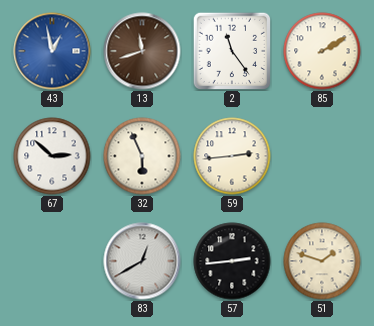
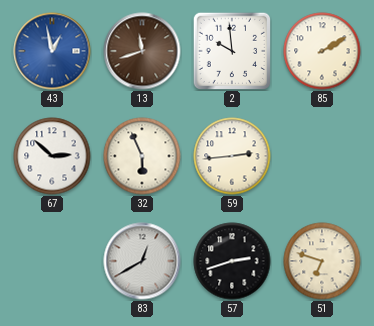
2: 11:24 -> 9:59
57: 2:44 -> 2:42
51: 1:48 -> 6:48
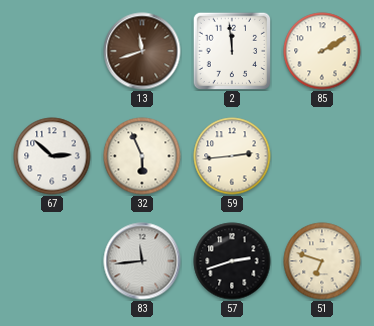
43: 12:58 -> none
2: 9:59 -> 11:59
83: 12:40 -> 11:44
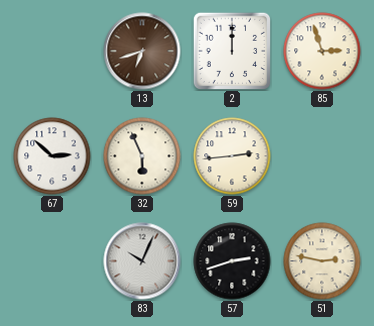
13: 11:42 -> 6:42
2: 11:59 -> 12:00
85: 2:10 -> 2:57
83: 11:44 -> 10:04
51: 6:48 -> 2:47
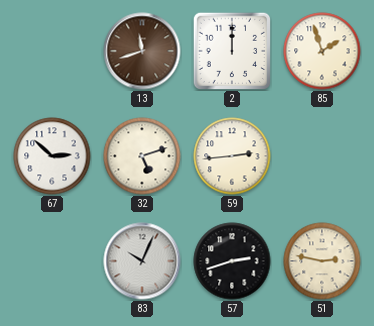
13: 6:42 -> 11:42
85: 2:57 -> 1:57
32: 5:56 -> 5:12
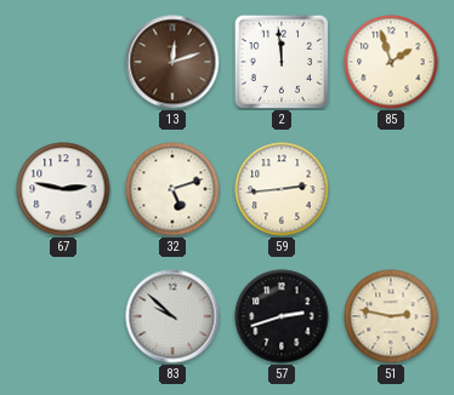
13: 11:42 -> 12:12
2: 12:00 -> 11:59
67: 2:52 -> 2:47
83: 10:04 -> 9:52
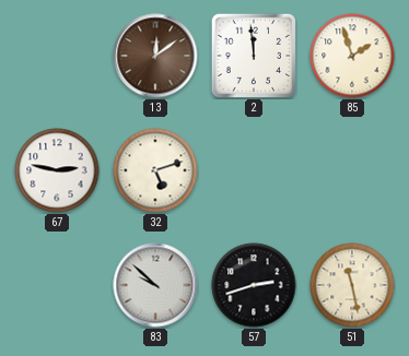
13: 12:12 -> 12:09
59: 2:44 -> none
51: 2:47 -> 11:28
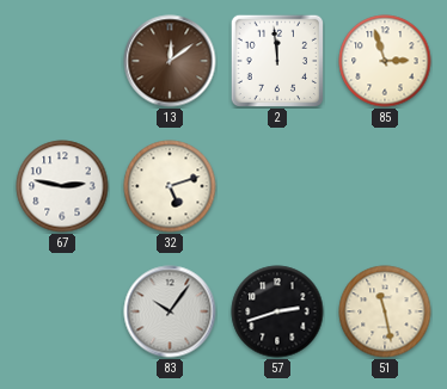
85: 1:57 -> 2:57
83: 9:52 -> 10:06
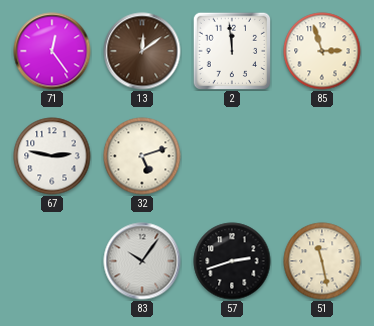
71: none -> 12:24
